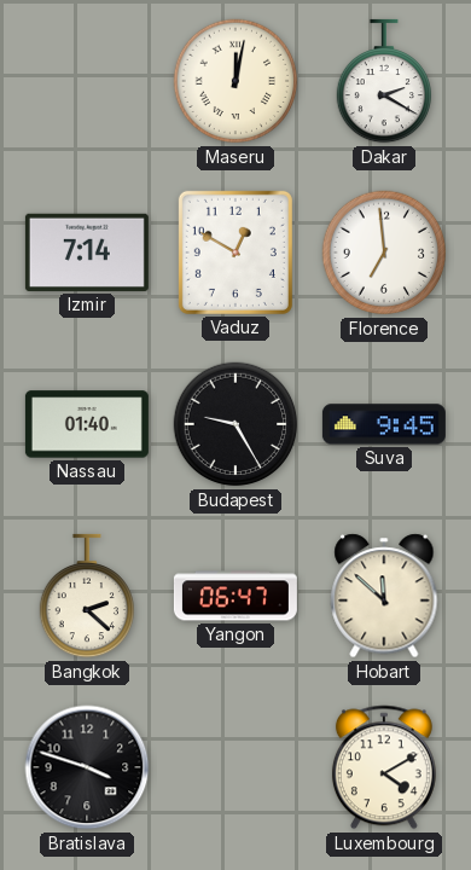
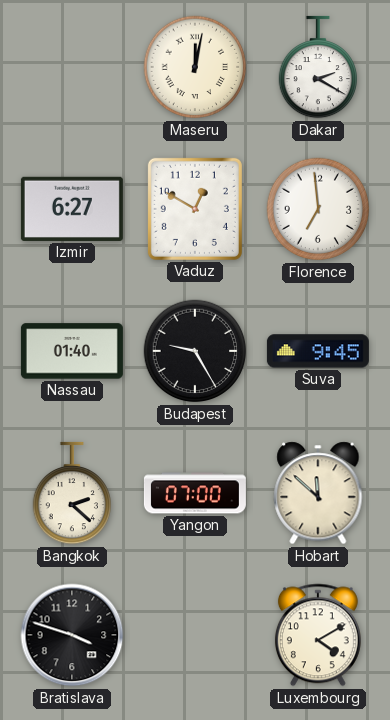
Izmir: 7:14 -> 6:27
Yangon: 06:47 -> 07:00
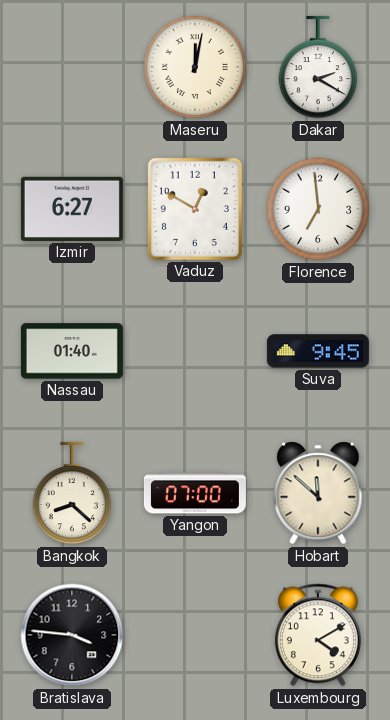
Budapest: 9:25 -> none
Bangkok: 2:22 -> 8:22
Bratislava: 3:48 -> 3:46
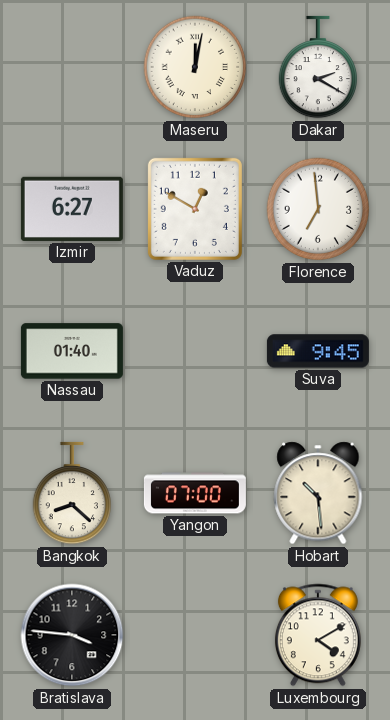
Hobart: 11:52 -> 10:29
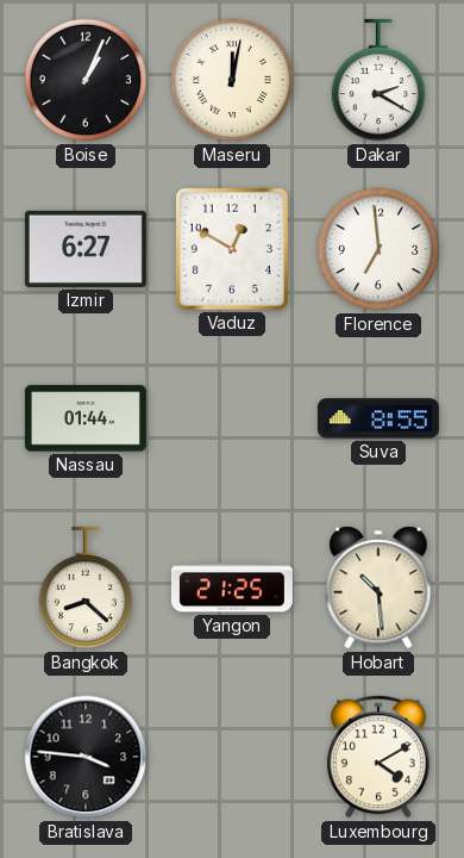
Boise: none -> 1:04
Nassau: 01:40 -> 01:44
Suva: 9:45 -> 8:55
Yangon: 07:00 -> 21:25
